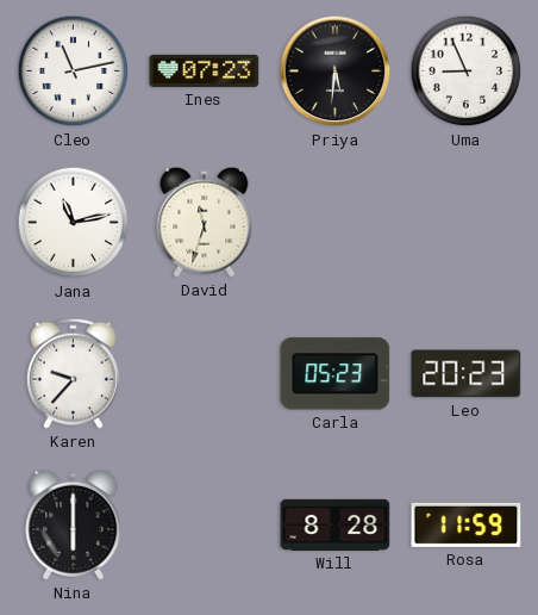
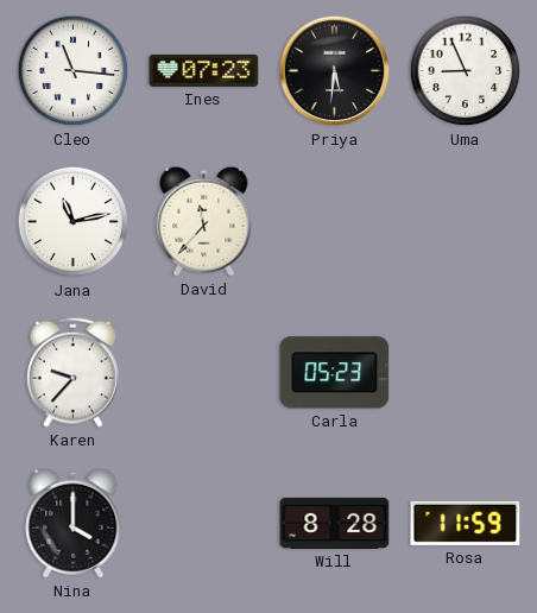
Cleo: 11:13 -> 11:16
David: 11:33 -> 11:37
Leo: 20:23 -> none
Nina: 6:00 -> 4:00
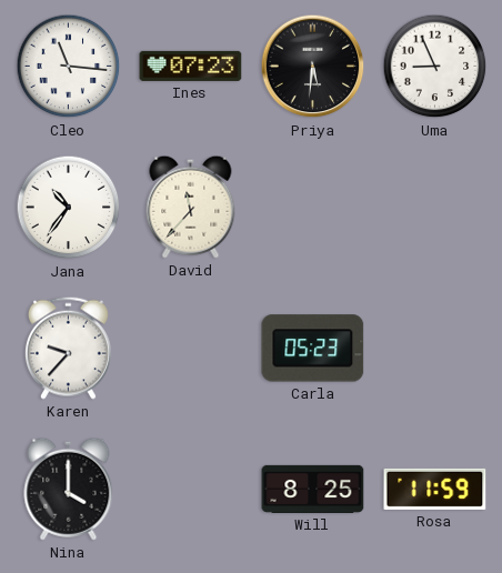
Jana: 11:13 -> 10:36
Will: 8:28 -> 8:25
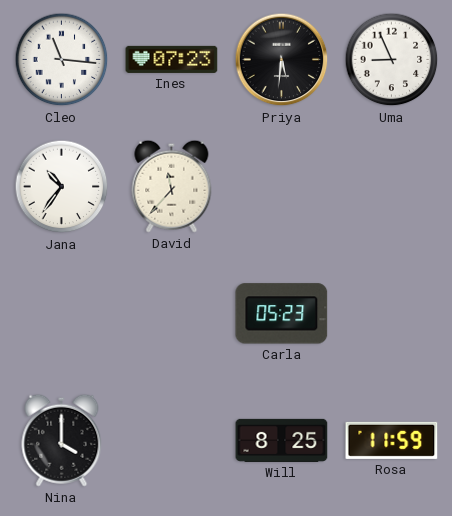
Karen: 9:37 -> none
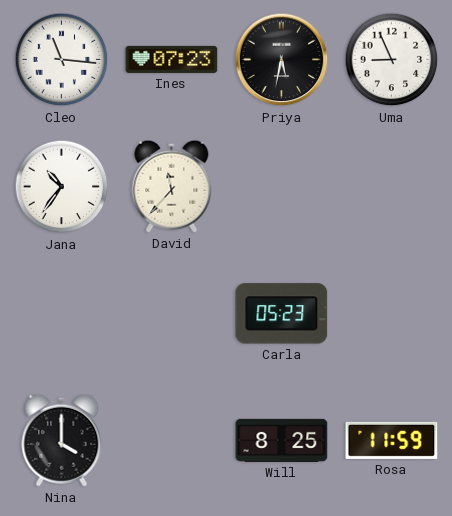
Priya: 5:31 -> 5:32
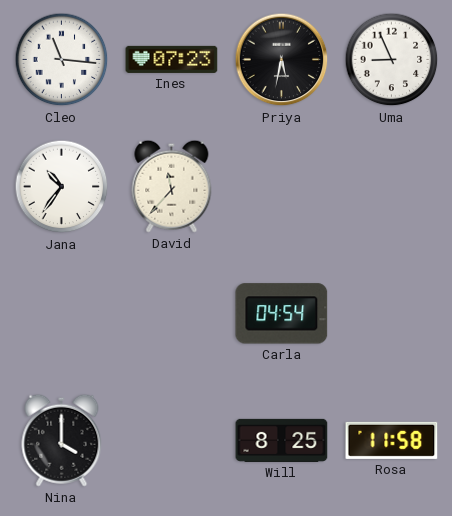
Carla: 05:23 -> 04:54
Rosa: 11:59 -> 11:58
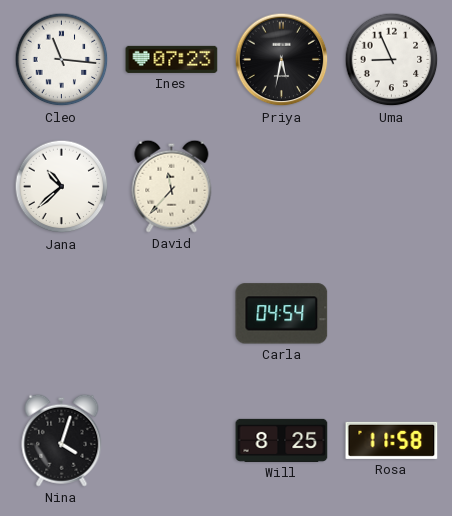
Jana: 10:36 -> 10:38
Nina: 4:00 -> 4:03
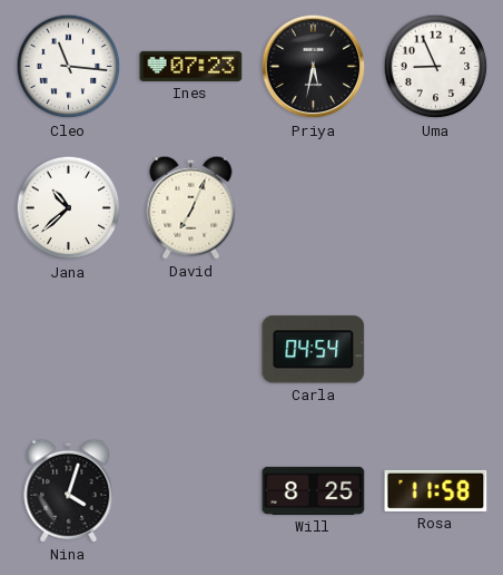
David: 11:37 -> 7:04
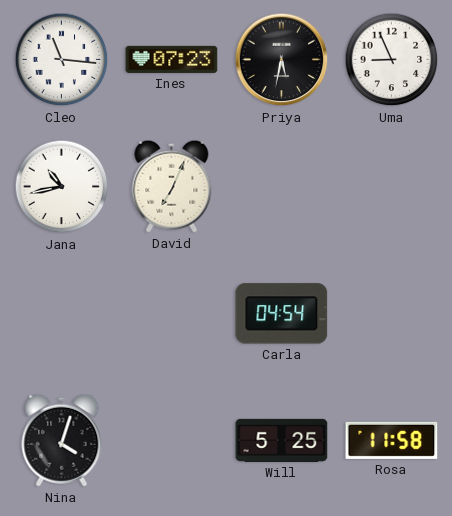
Jana: 10:38 -> 10:43
Will: 8:25 -> 5:25
